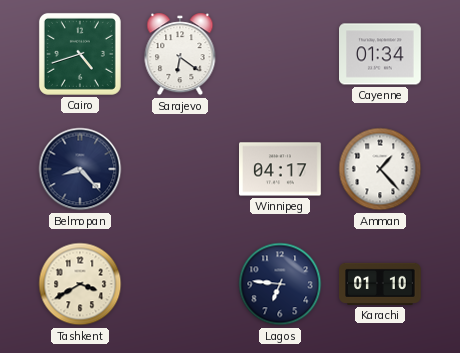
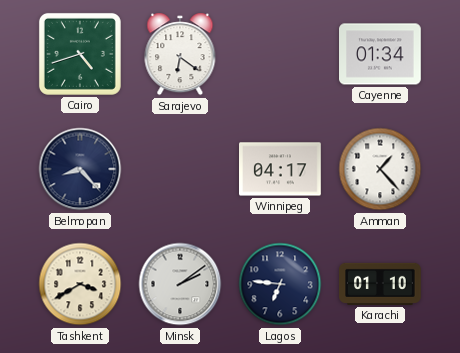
Minsk: none -> 2:09
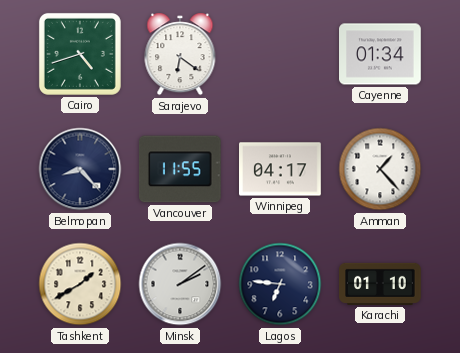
Vancouver: none -> 11:55
Tashkent: 3:40 -> 1:40
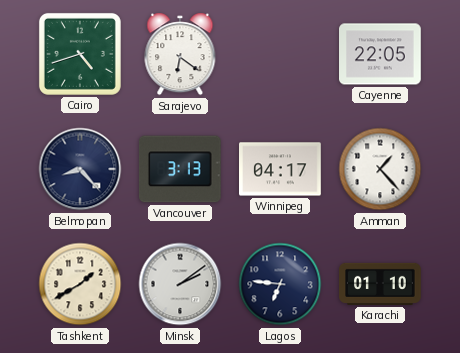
Cayenne: 01:34 -> 22:05
Vancouver: 11:55 -> 3:13
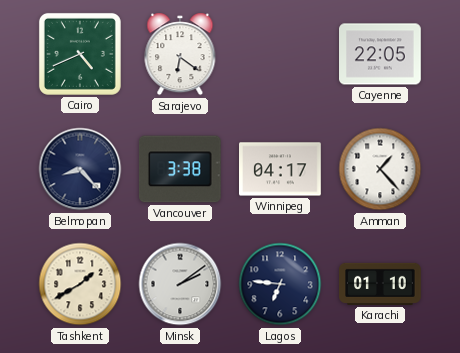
Cairo: 4:42 -> 4:41
Vancouver: 3:13 -> 3:38
